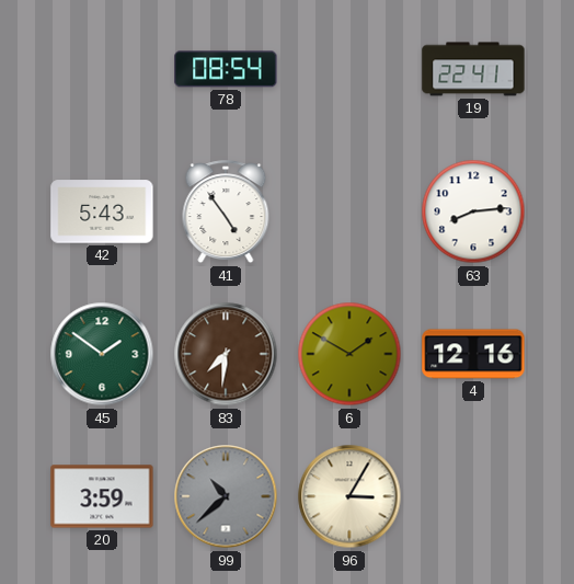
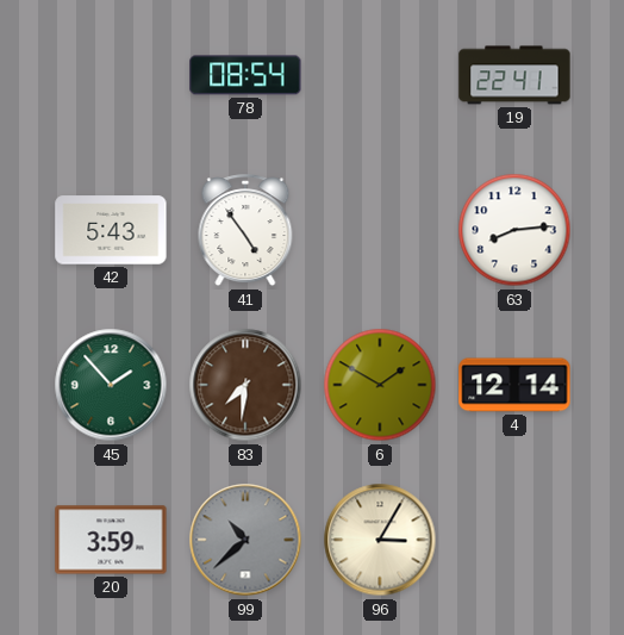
45: 1:51 -> 1:53
4: 12:16 -> 12:14
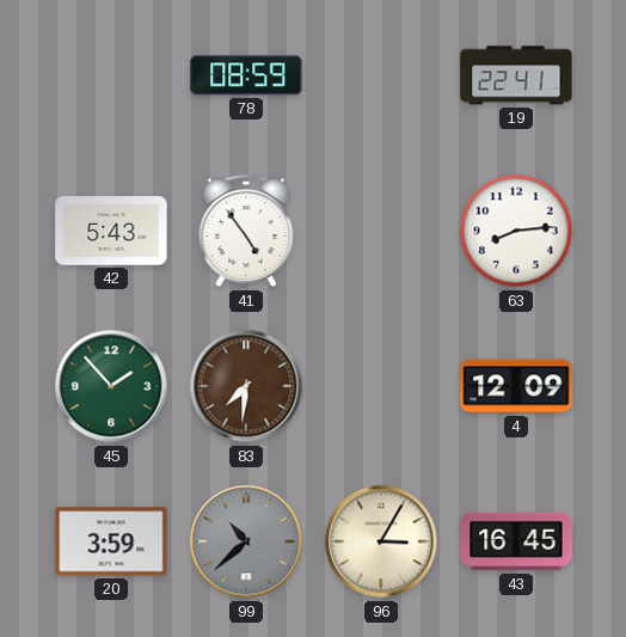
78: 08:54 -> 08:59
6: 1:50 -> none
4: 12:14 -> 12:09
43: none -> 16:45
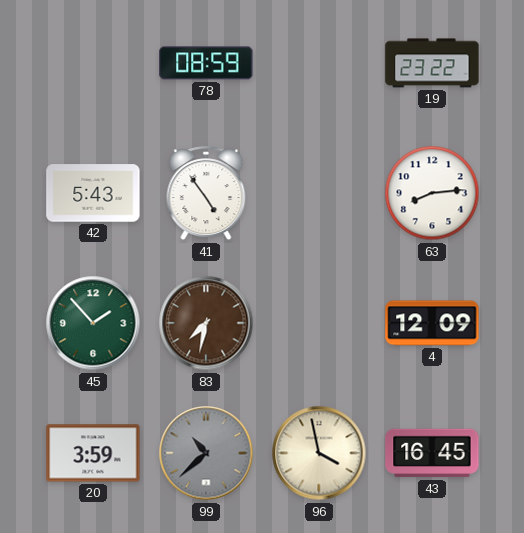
19: 22:41 -> 23:22
83: 7:31 -> 7:32
96: 3:05 -> 3:58
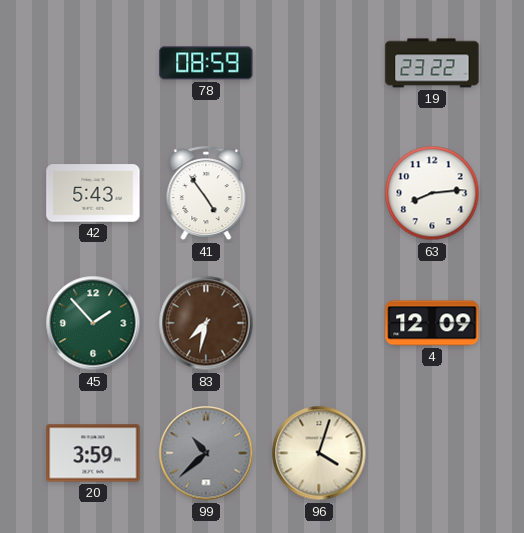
96: 3:58 -> 4:03
43: 16:45 -> none
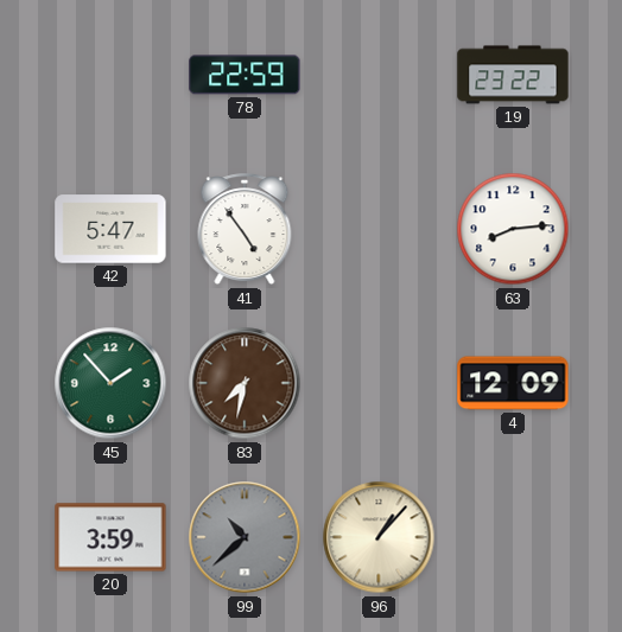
78: 08:59 -> 22:59
42: 5:43 -> 5:47
96: 4:03 -> 1:07
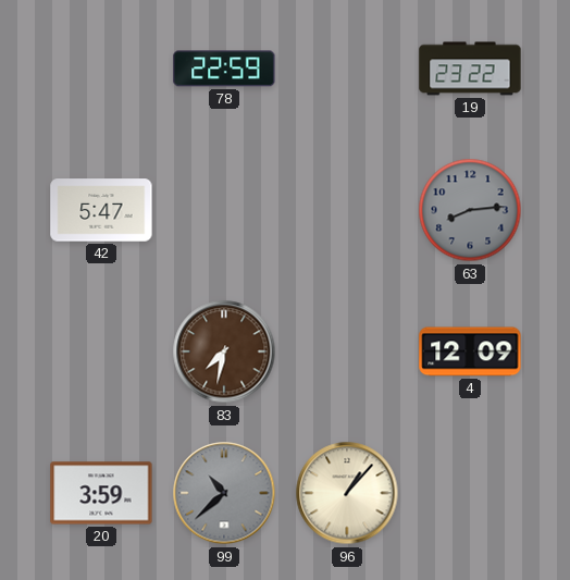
41: 4:54 -> none
63 dial: white -> grey
45: 1:53 -> none
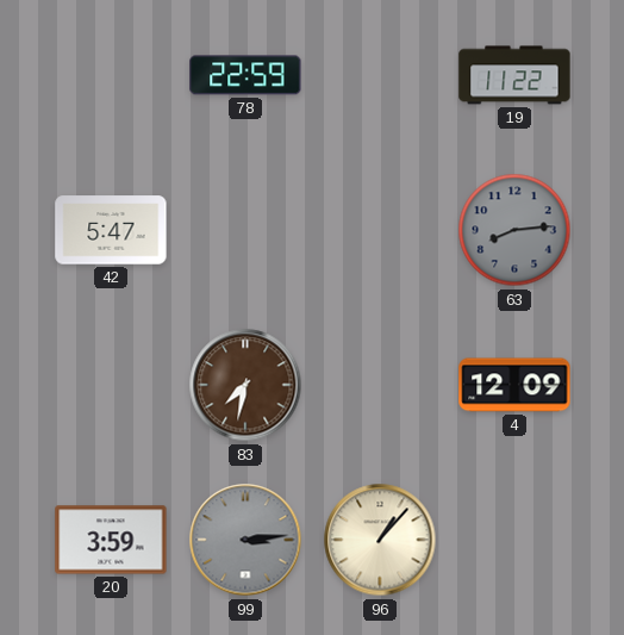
19: 23:22 -> 11:22
99: 10:38 -> 3:14
